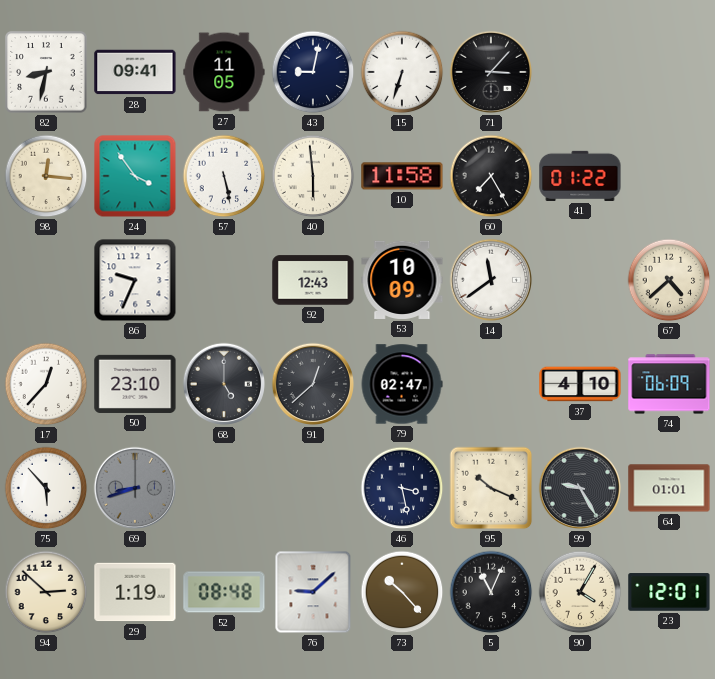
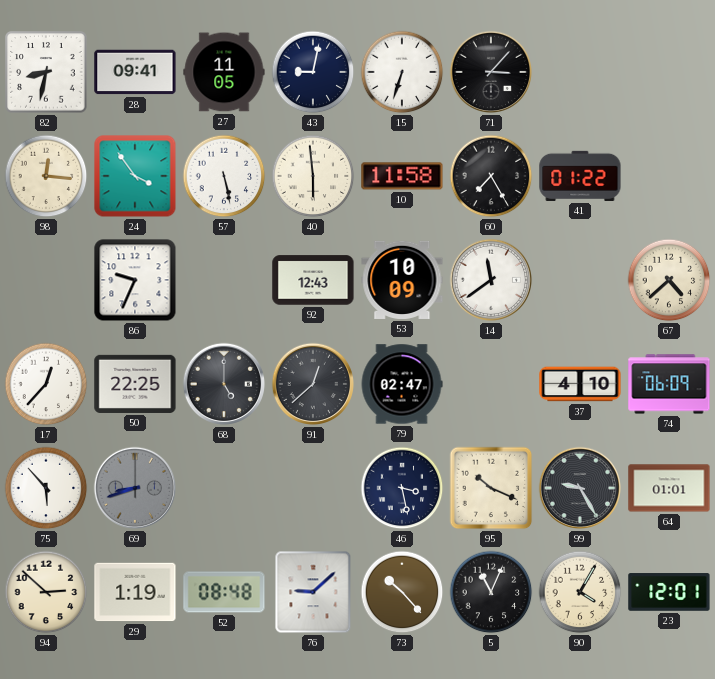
50: 23:10 -> 22:25
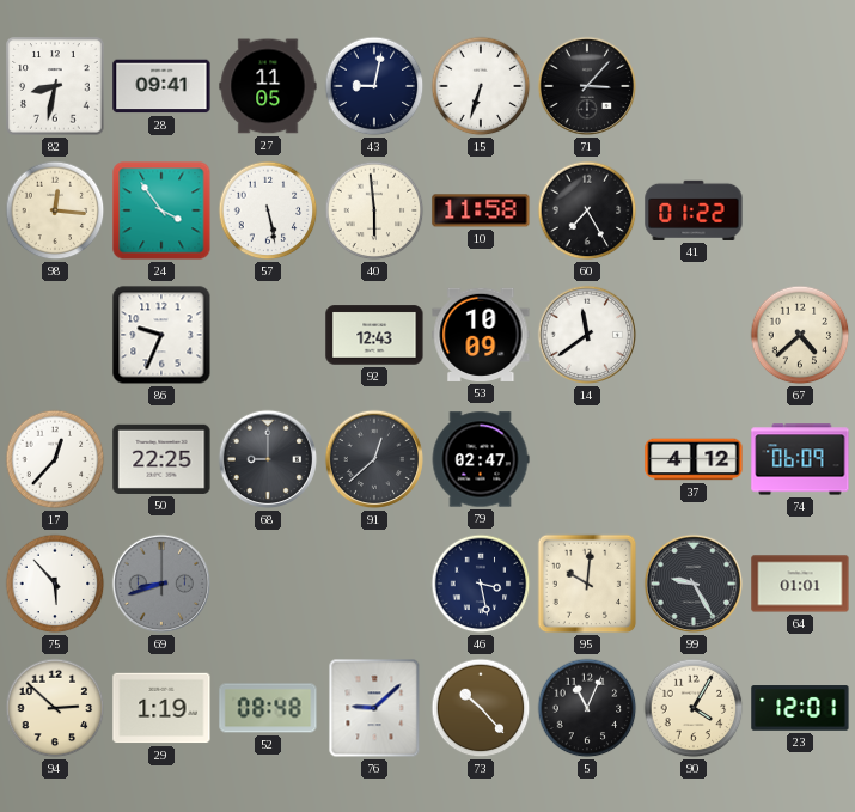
68: 5:00 -> 9:00
37: 4:10 -> 4:12
95: 10:19 -> 10:01
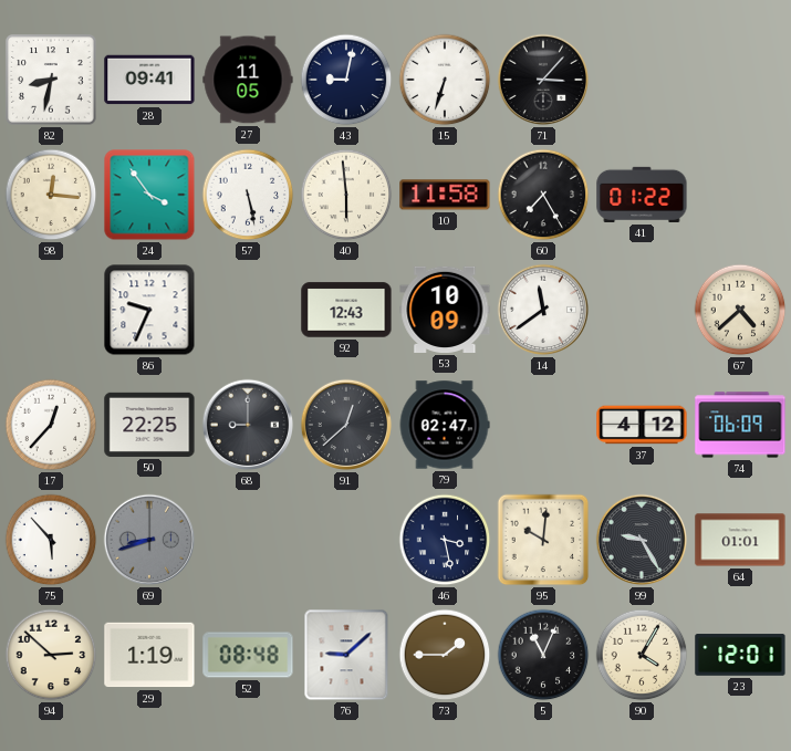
73: 10:23 -> 1:45
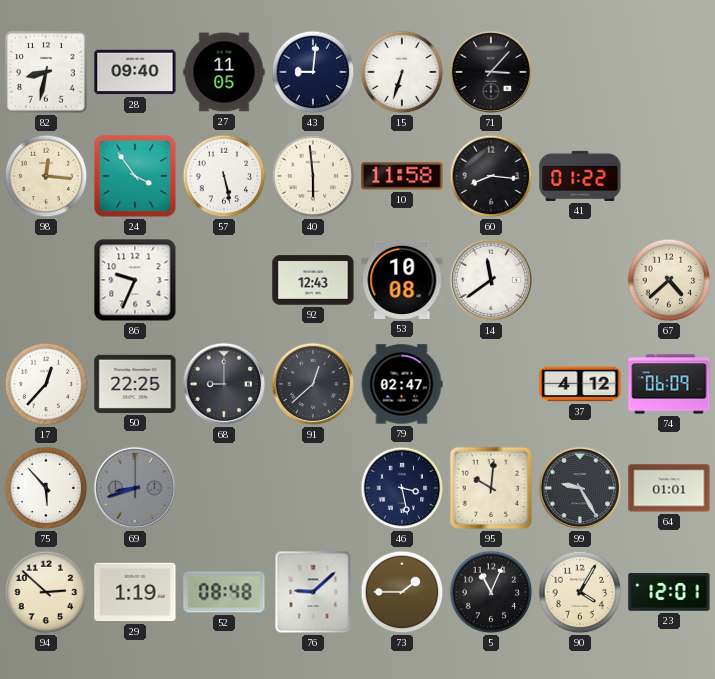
28: 09:41 -> 09:40
43: 9:02 -> 9:01
60: 7:25 -> 8:16
53: 10:09 -> 10:08
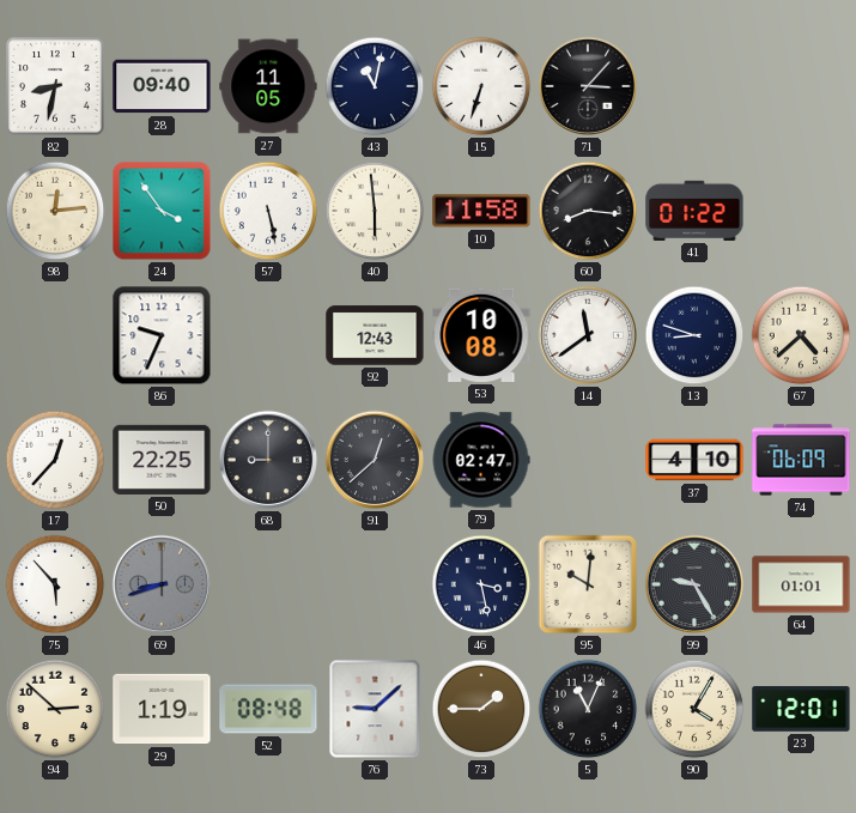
43: 9:01 -> 11:02
98: 12:16 -> 12:14
13: none -> 8:48
37: 4:12 -> 4:10
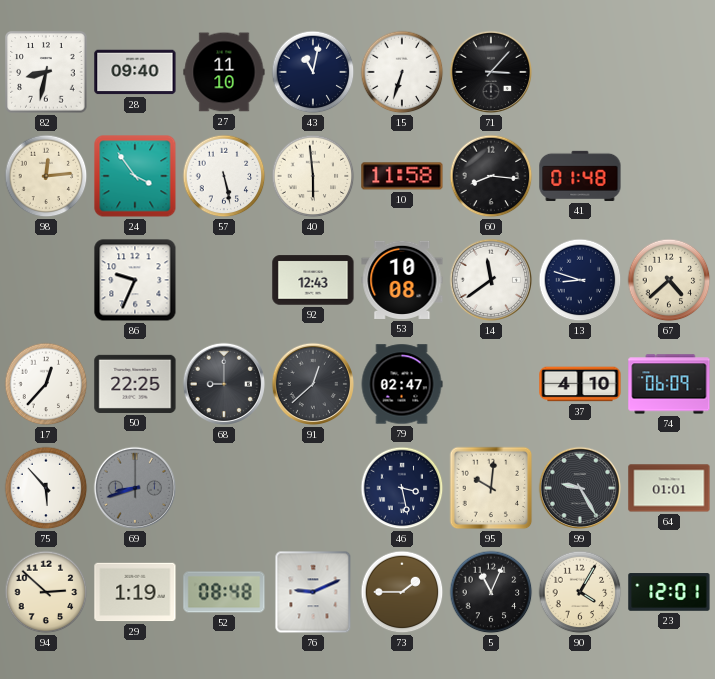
27: 11:05 -> 11:10
41: 01:22 -> 01:48
76: 9:08 -> 9:11
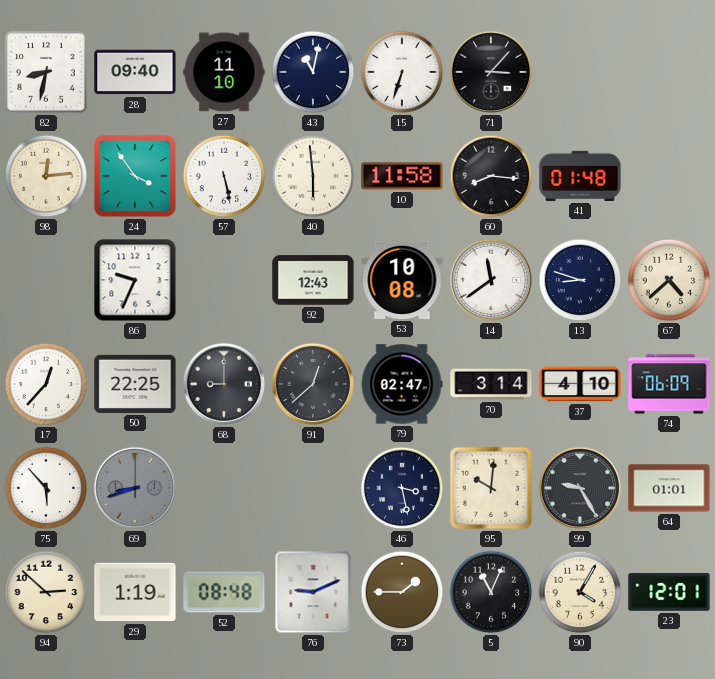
70: none -> 3:14
